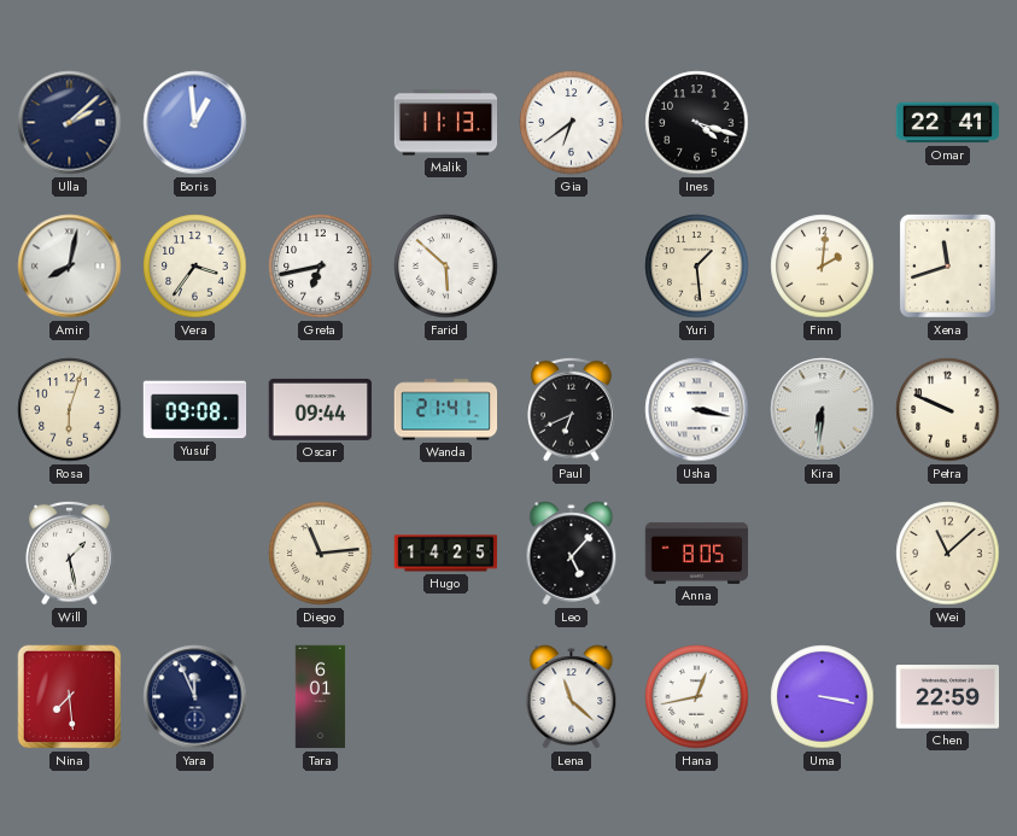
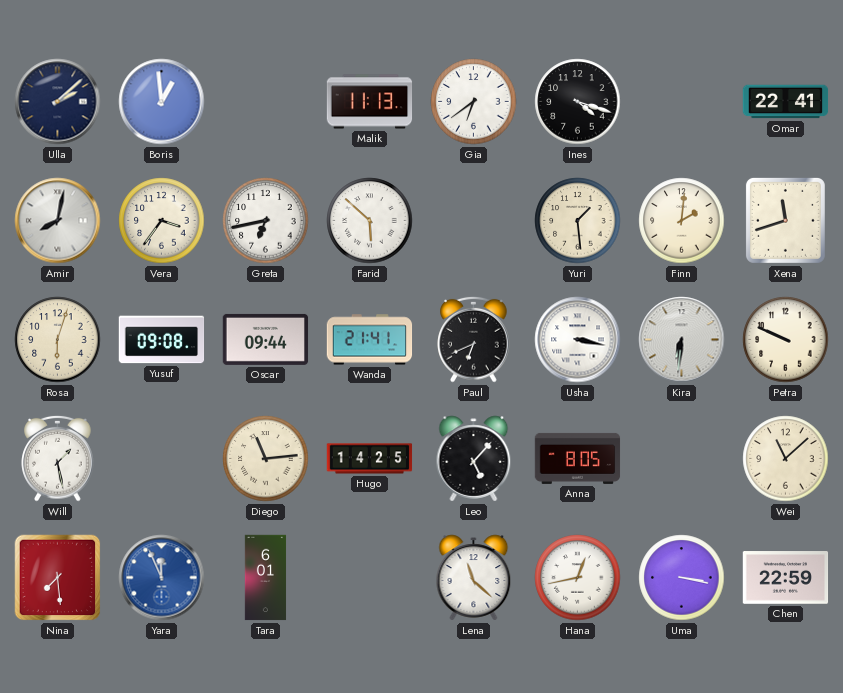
Yara dial: navy -> blue
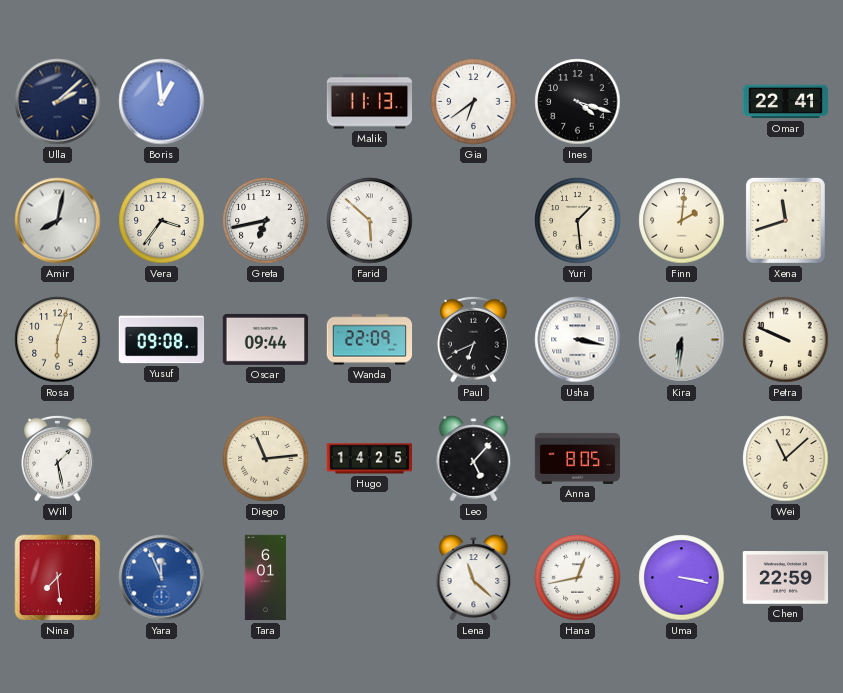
Wanda: 21:41 -> 22:09
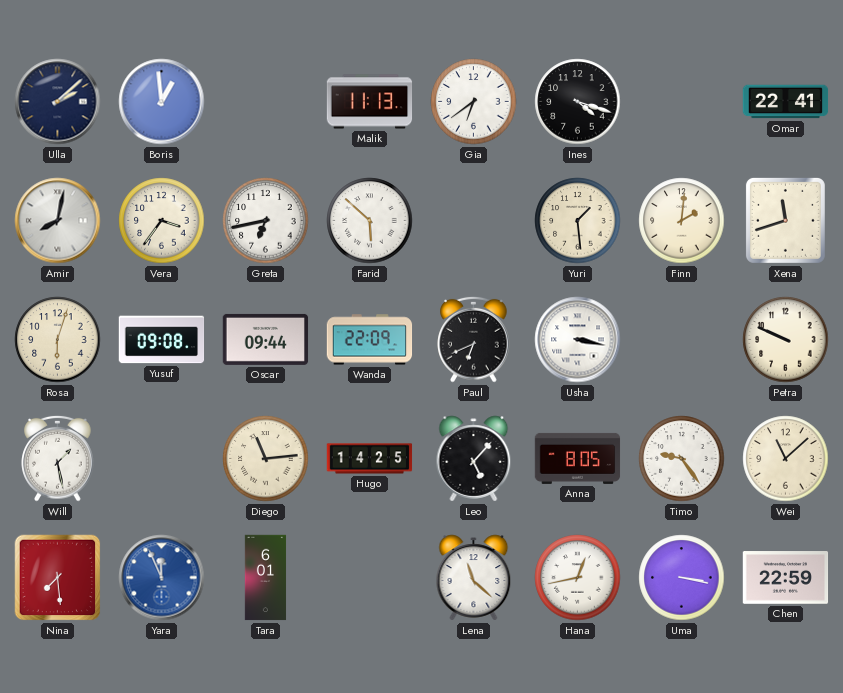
Kira: 6:31 -> none
Timo: none -> 9:24
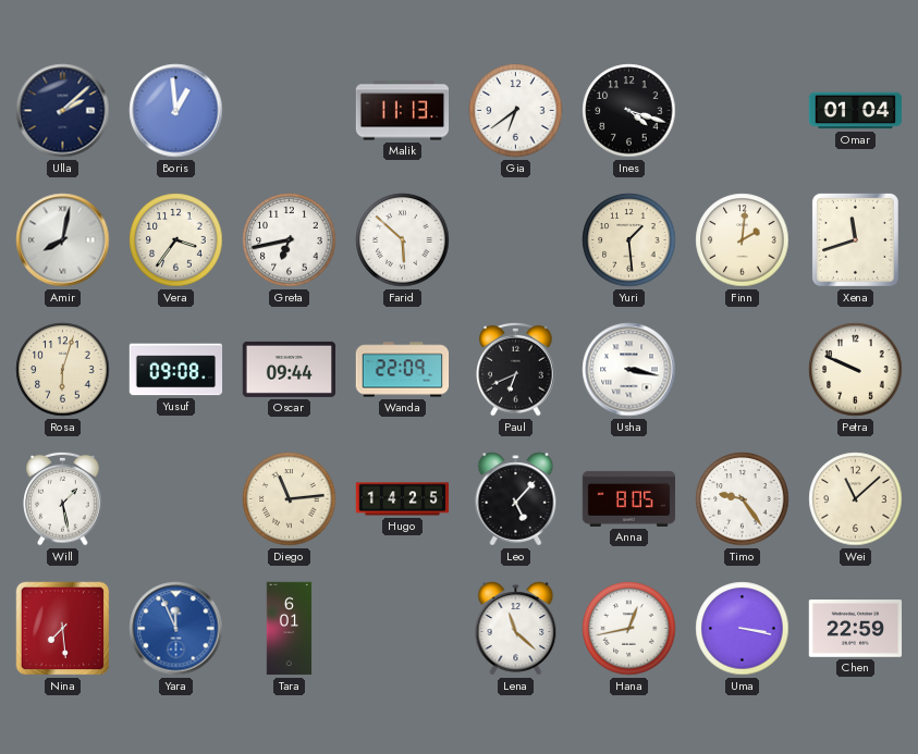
Omar: 22:41 -> 01:04
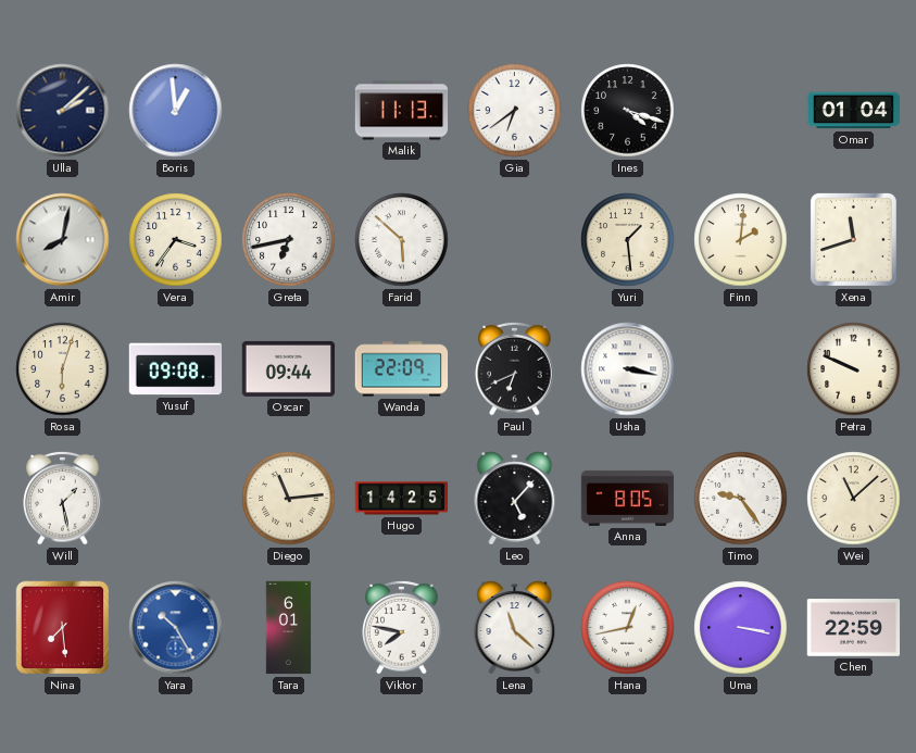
Yara: 11:56 -> 10:25
Viktor: none -> 7:47
